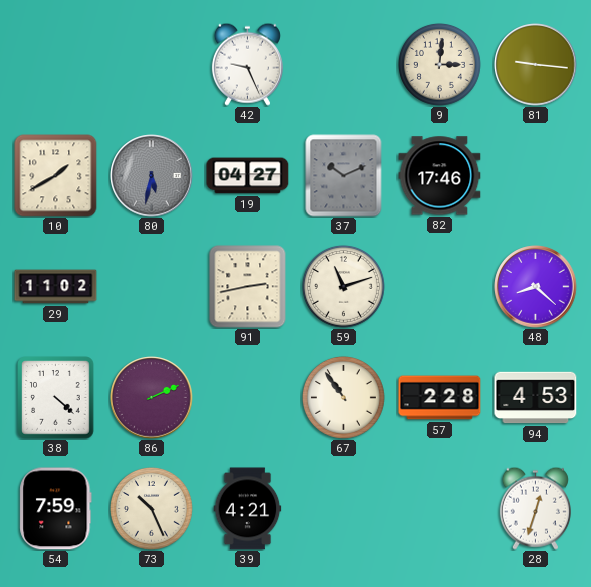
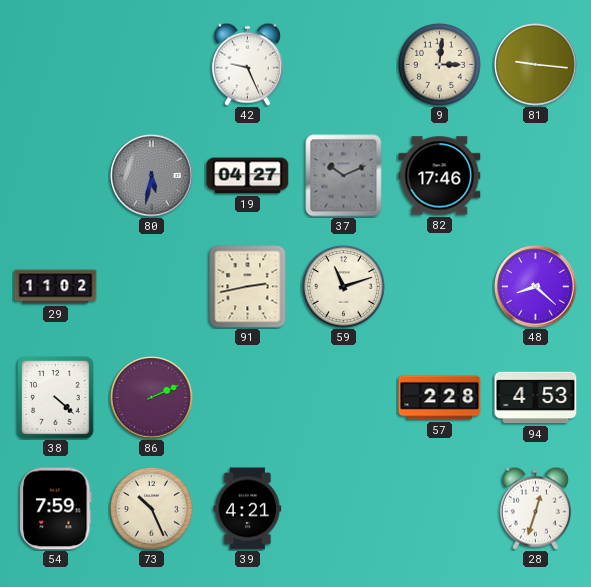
10: 1:40 -> none
67: 10:54 -> none
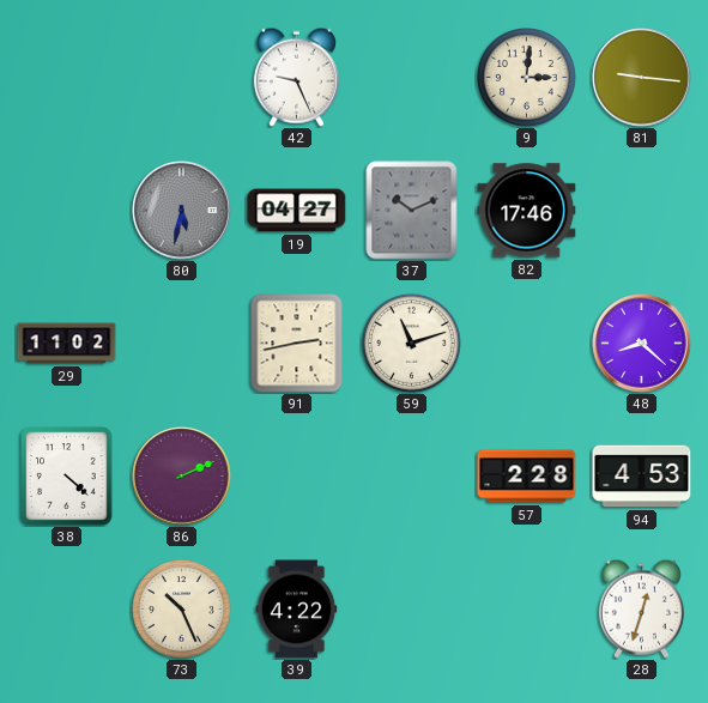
54: 7:59 -> none
39: 4:21 -> 4:22
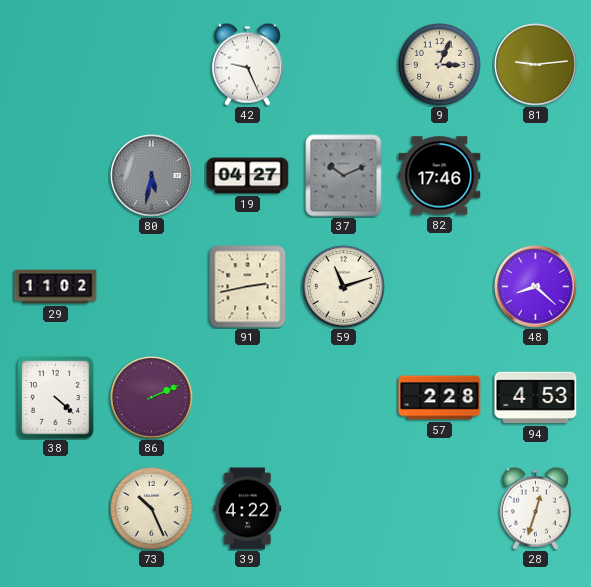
9: 3:01 -> 3:04
81: 9:16 -> 9:14
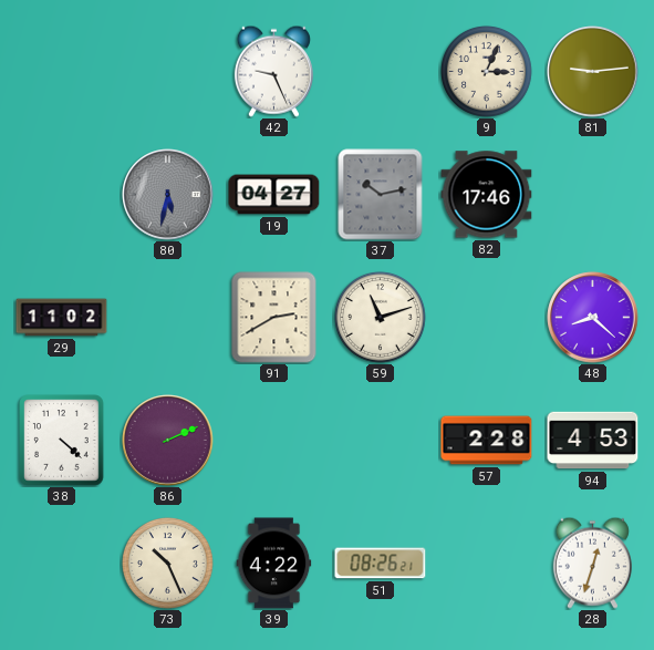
37: 10:11 -> 10:13
91: 2:43 -> 2:40
51: none -> 08:26
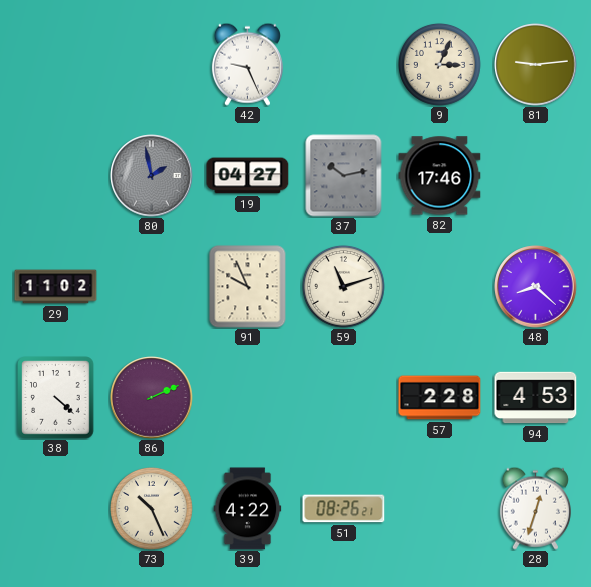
80: 5:32 -> 1:58
91: 2:40 -> 9:56
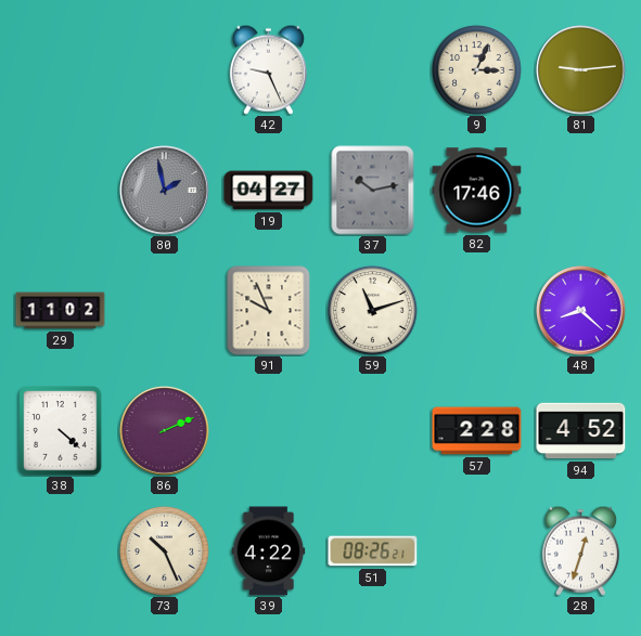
94: 4:53 -> 4:52
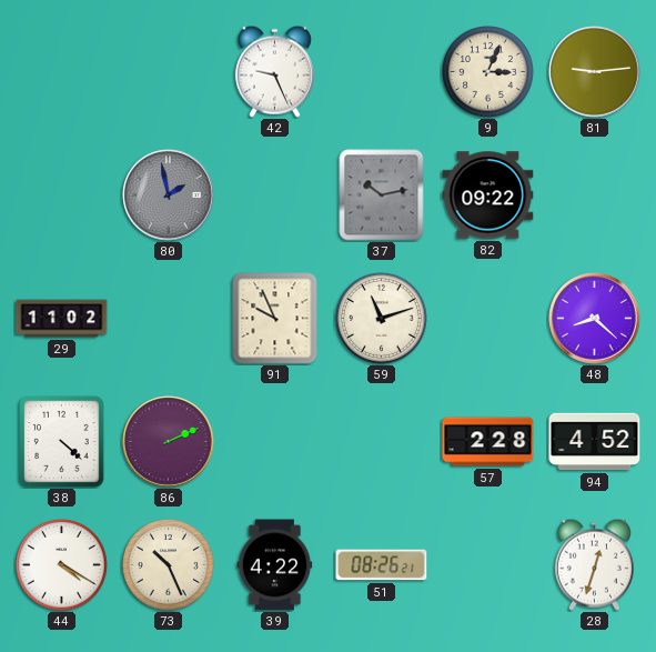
19: 04:27 -> none
82: 17:46 -> 09:22
44: none -> 4:20
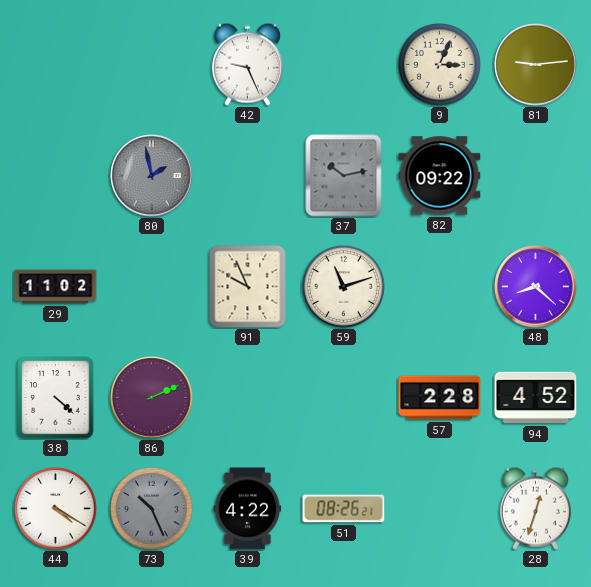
73 dial: cream -> grey
